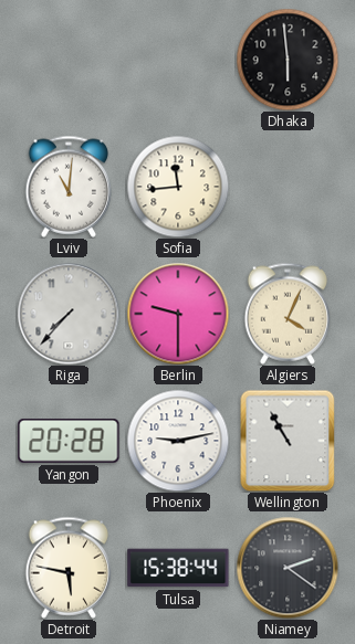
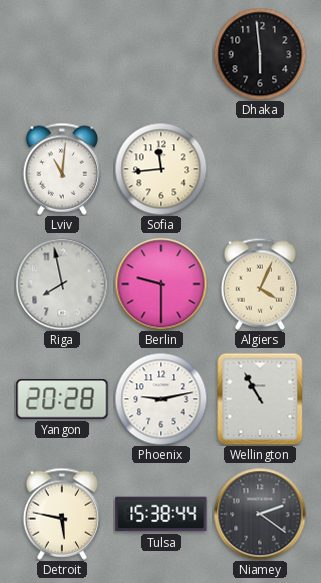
Riga: 7:37 -> 7:58
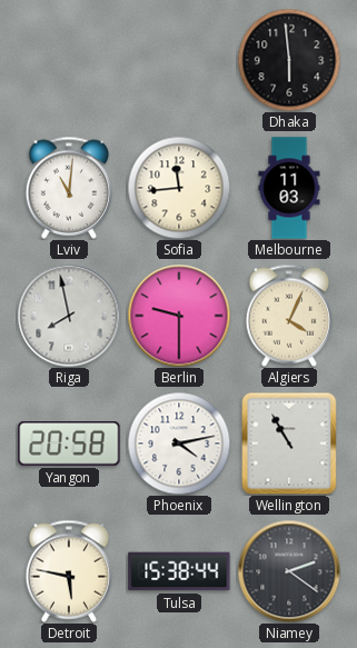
Melbourne: none -> 11:03
Yangon: 20:28 -> 20:58
Phoenix: 9:13 -> 4:13
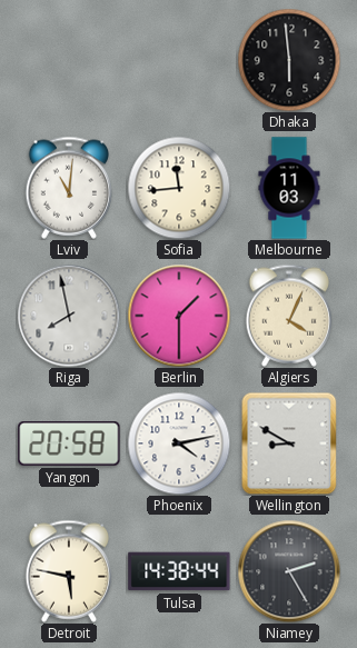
Berlin: 9:30 -> 1:30
Wellington: 10:55 -> 8:50
Tulsa: 15:38 -> 14:38
Niamey: 2:21 -> 2:25
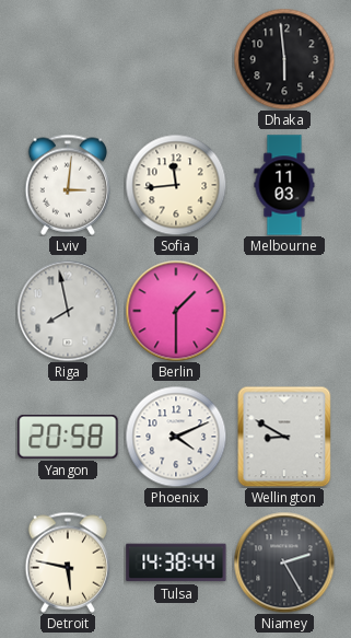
Lviv: 11:01 -> 3:01
Algiers: 4:04 -> none
Phoenix: 4:13 -> 4:11
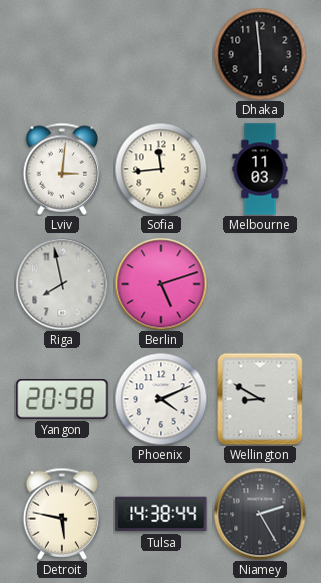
Berlin: 1:30 -> 5:12
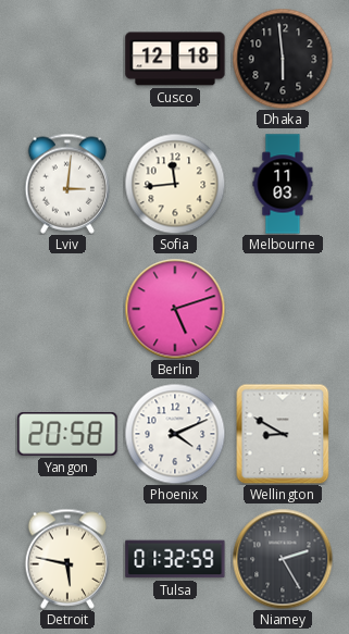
Cusco: none -> 12:18
Riga: 7:58 -> none
Tulsa: 14:38 -> 01:32
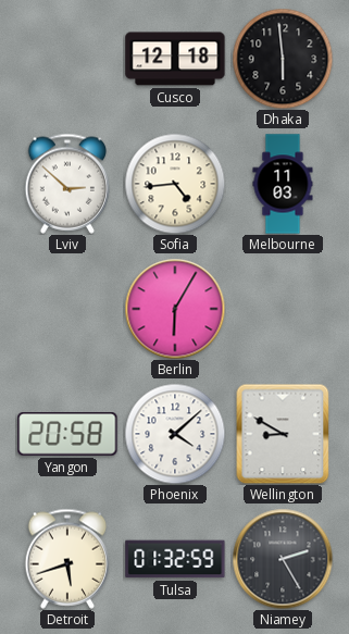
Lviv: 3:01 -> 2:52
Sofia: 11:44 -> 4:44
Berlin: 5:12 -> 6:05
Phoenix: 4:11 -> 4:08
Detroit: 5:47 -> 5:42
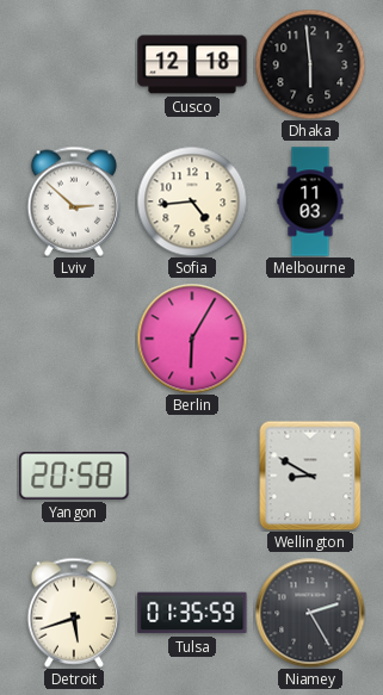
Phoenix: 4:08 -> none
Tulsa: 01:32 -> 01:35
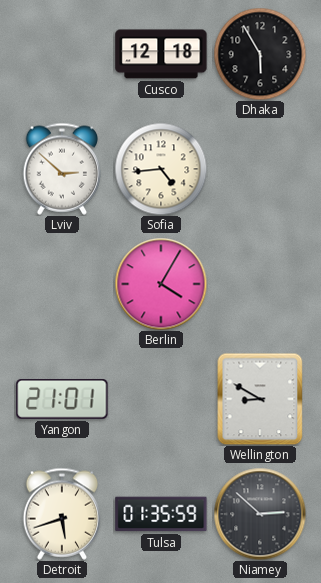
Dhaka: 5:59 -> 5:55
Melbourne: 11:03 -> none
Berlin: 6:05 -> 4:05
Yangon: 20:58 -> 21:01
Niamey: 2:25 -> 2:52
